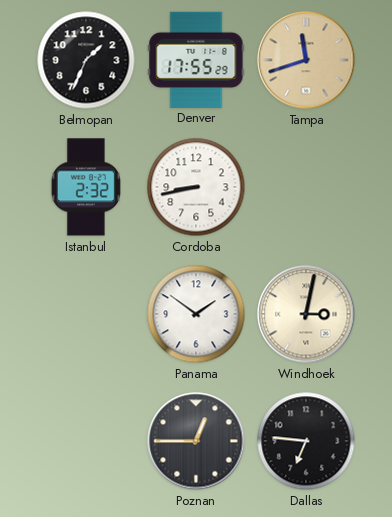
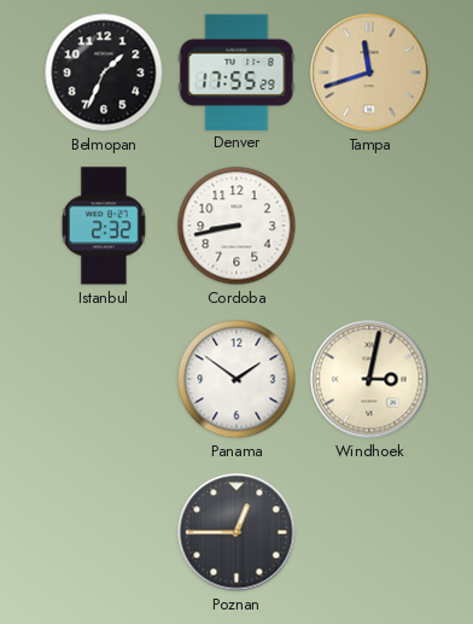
Dallas: 6:46 -> none
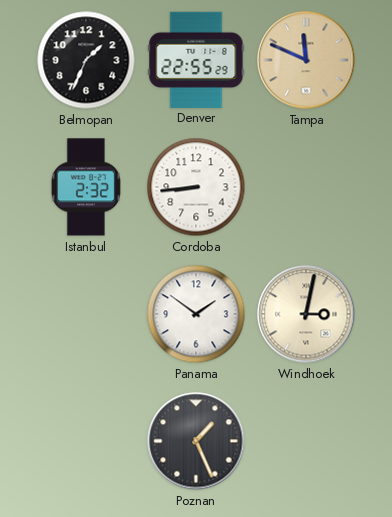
Denver: 17:55 -> 22:55
Tampa: 11:42 -> 11:49
Cordoba: 8:43 -> 8:44
Poznan: 12:45 -> 1:26
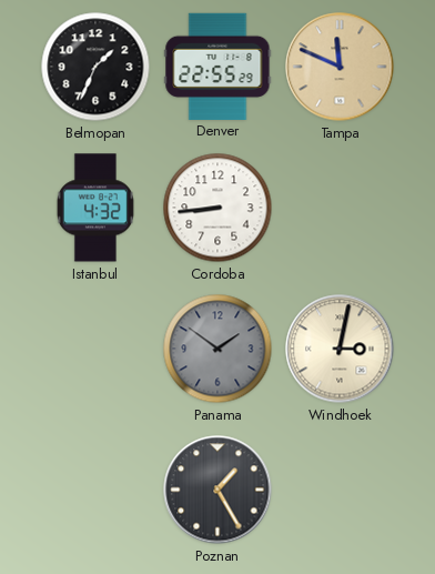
Istanbul: 2:32 -> 4:32
Panama dial: white -> grey
Poznan: 1:26 -> 1:25
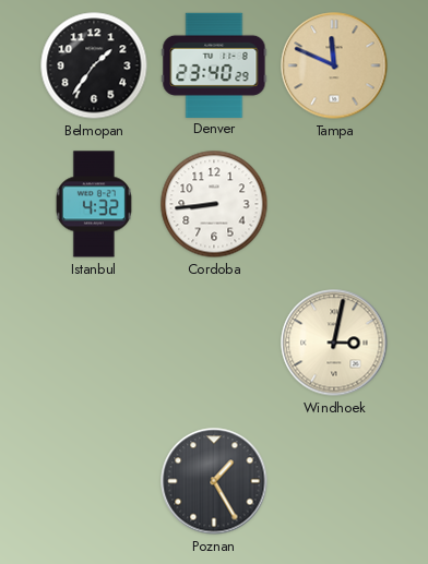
Belmopan: 1:34 -> 1:36
Denver: 22:55 -> 23:40
Panama: 1:51 -> none
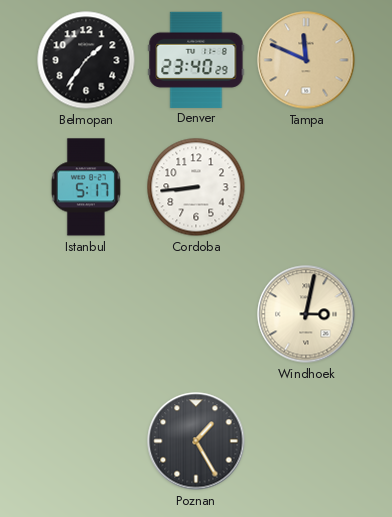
Istanbul: 4:32 -> 5:17
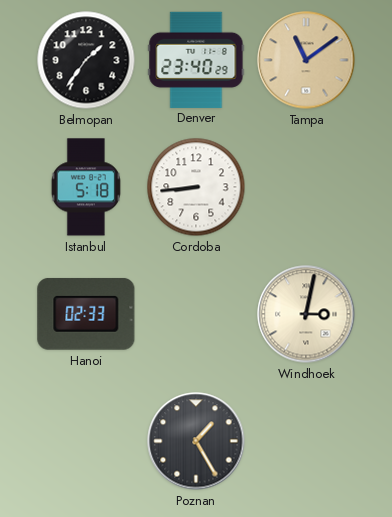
Tampa: 11:49 -> 11:09
Istanbul: 5:17 -> 5:18
Hanoi: none -> 02:33
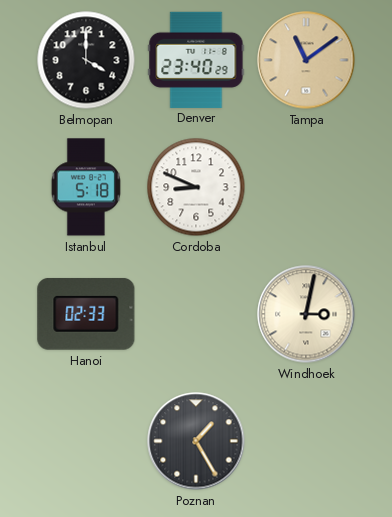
Belmopan: 1:36 -> 4:00
Cordoba: 8:44 -> 8:49
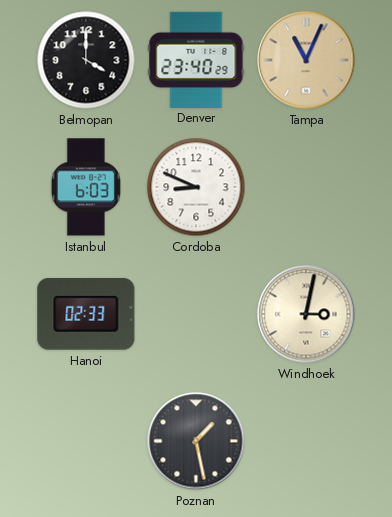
Tampa: 11:09 -> 11:04
Istanbul: 5:18 -> 6:03
Poznan: 1:25 -> 1:28
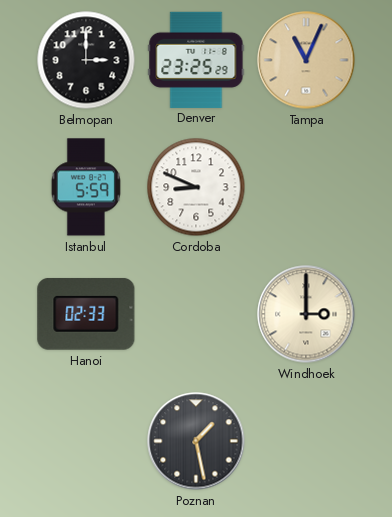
Belmopan: 4:00 -> 3:00
Denver: 23:40 -> 23:25
Istanbul: 6:03 -> 5:59
Windhoek: 3:02 -> 3:00
